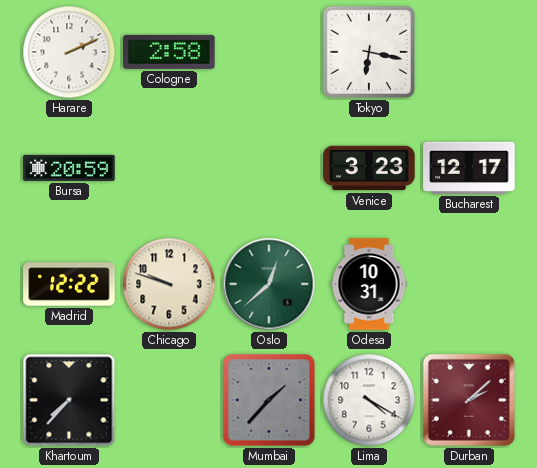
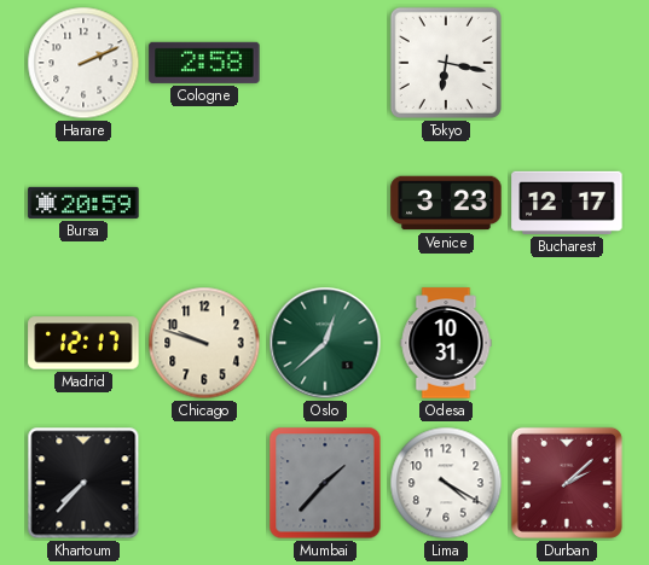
Madrid: 12:22 -> 12:17
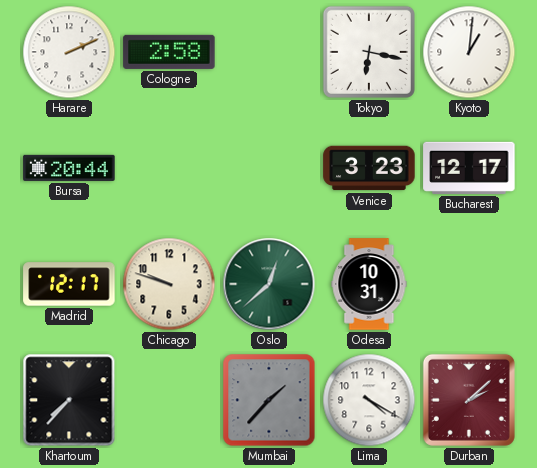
Kyoto: none -> 1:01
Bursa: 20:59 -> 20:44
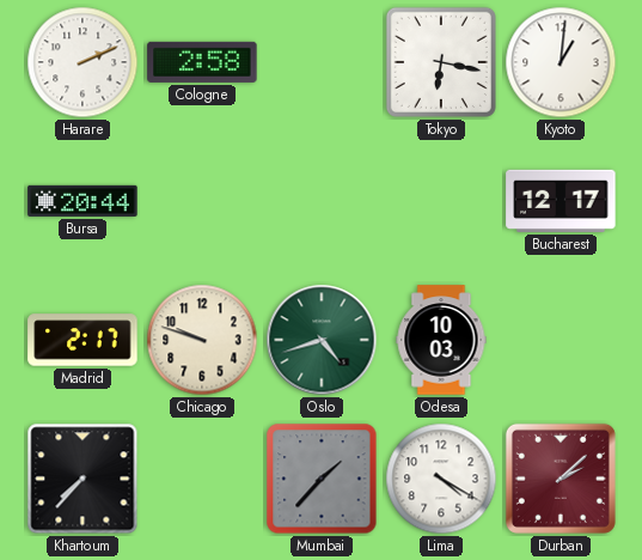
Venice: 3:23 -> none
Madrid: 12:17 -> 2:17
Oslo: 12:38 -> 4:42
Odesa: 10:31 -> 10:03
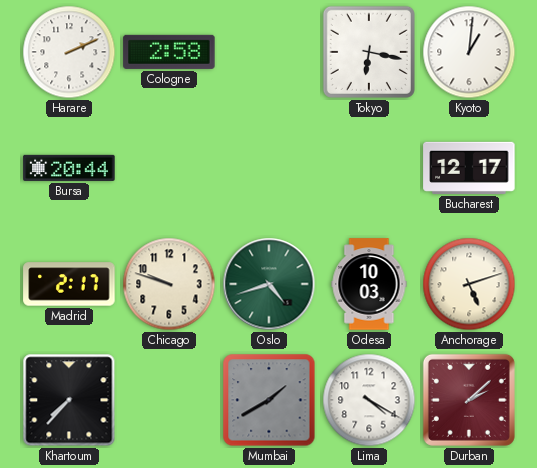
Anchorage: none -> 5:12
Mumbai: 1:37 -> 1:40
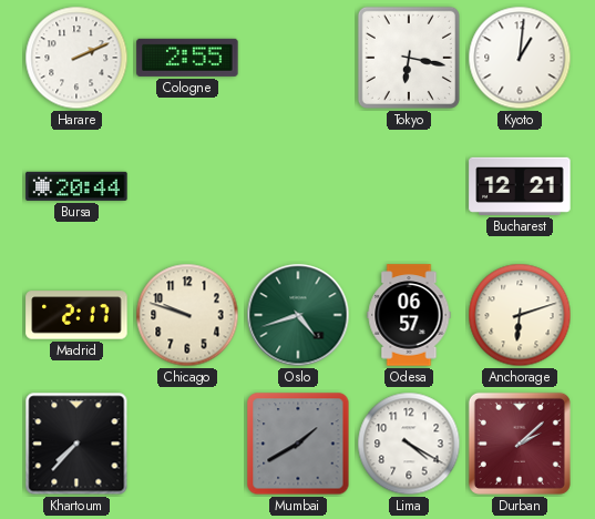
Cologne: 2:58 -> 2:55
Bucharest: 12:17 -> 12:21
Odesa: 10:03 -> 06:57
Anchorage: 5:12 -> 6:12
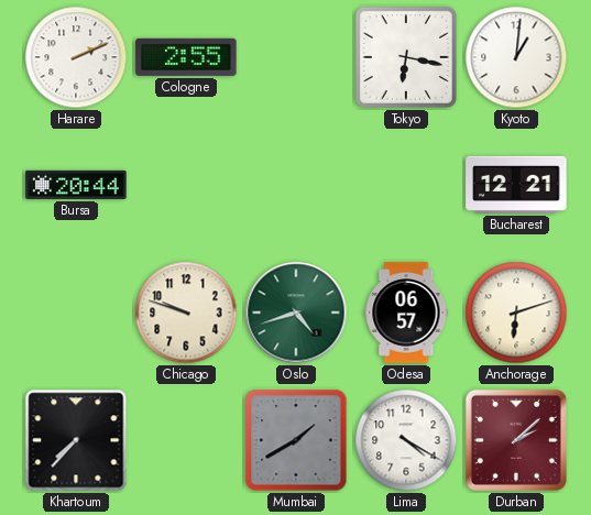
Madrid: 2:17 -> none
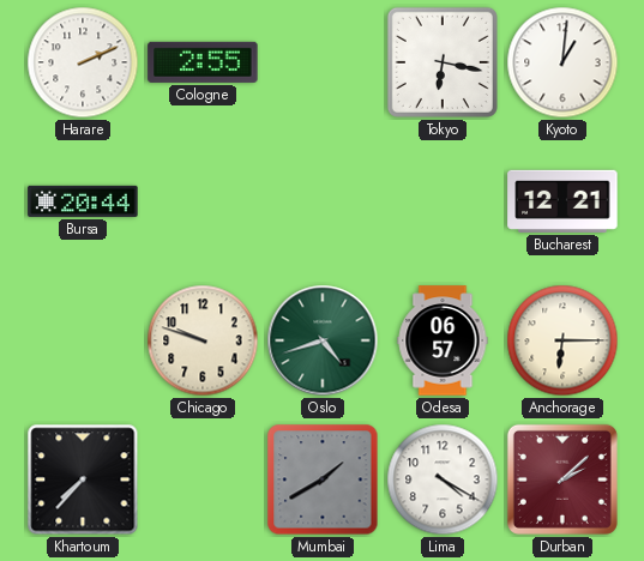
Anchorage: 6:12 -> 6:15
